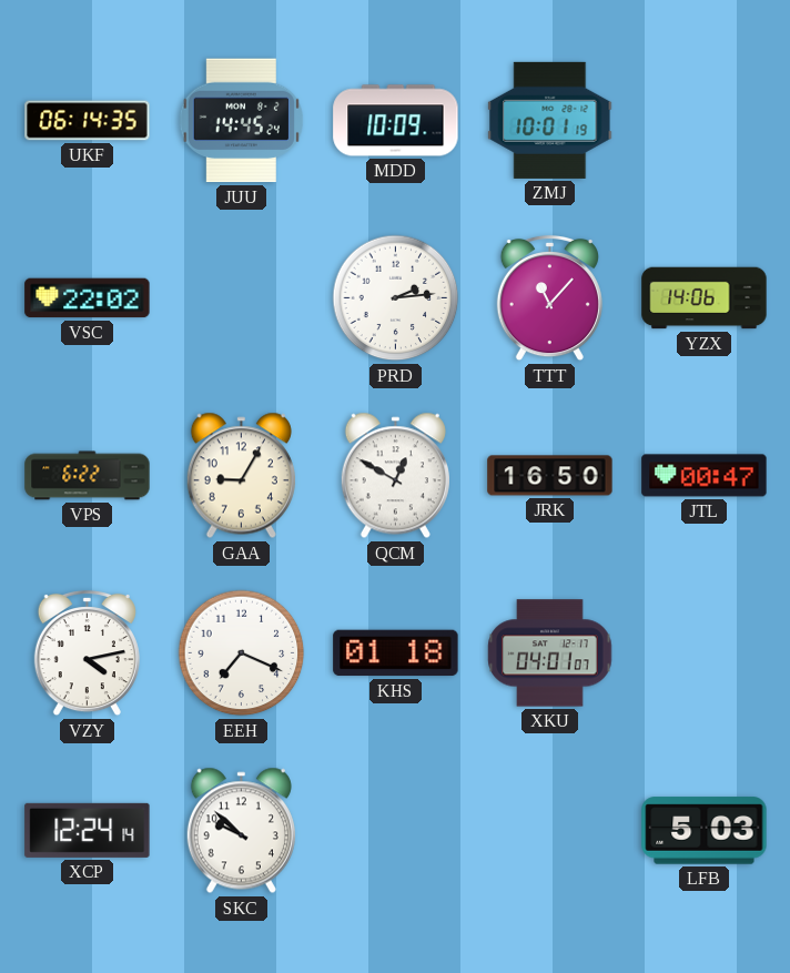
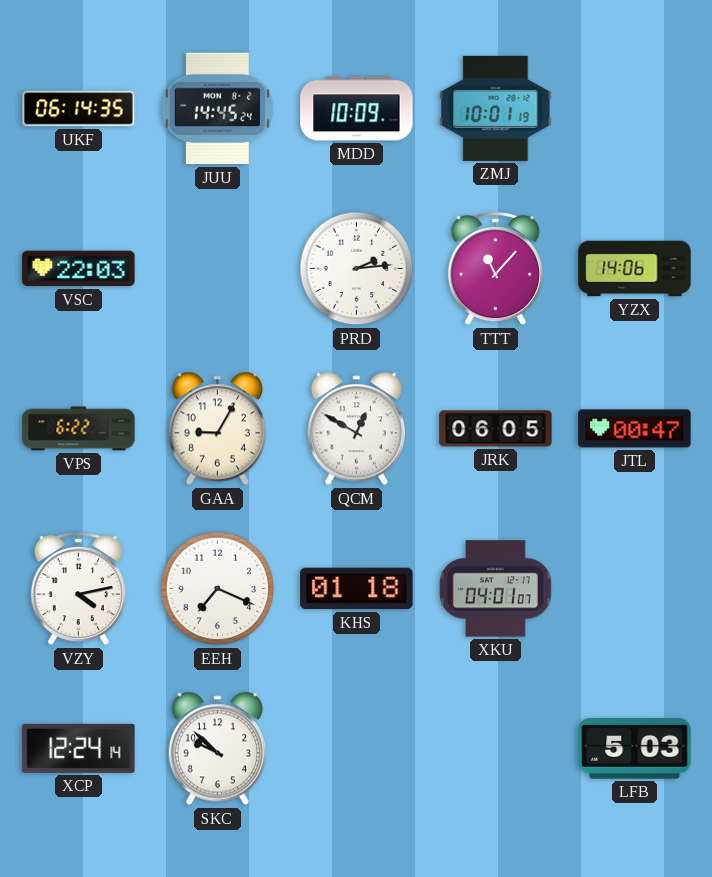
VSC: 22:02 -> 22:03
JRK: 16:50 -> 06:05
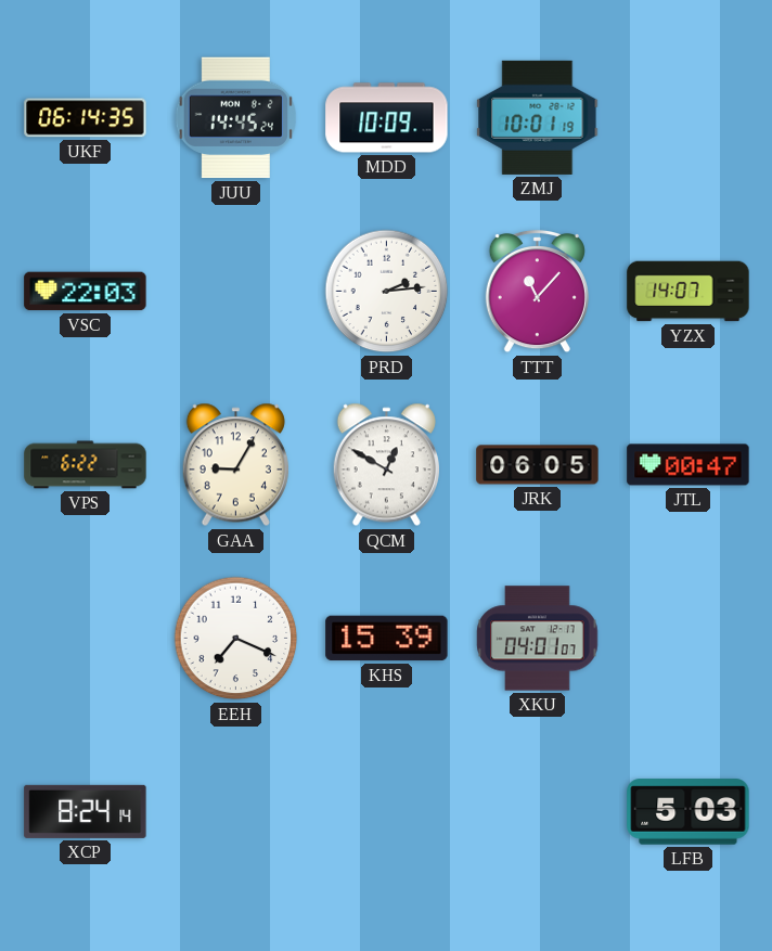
YZX: 14:06 -> 14:07
VZY: 4:13 -> none
KHS: 01:18 -> 15:39
XCP: 12:24 -> 8:24
SKC: 9:52 -> none
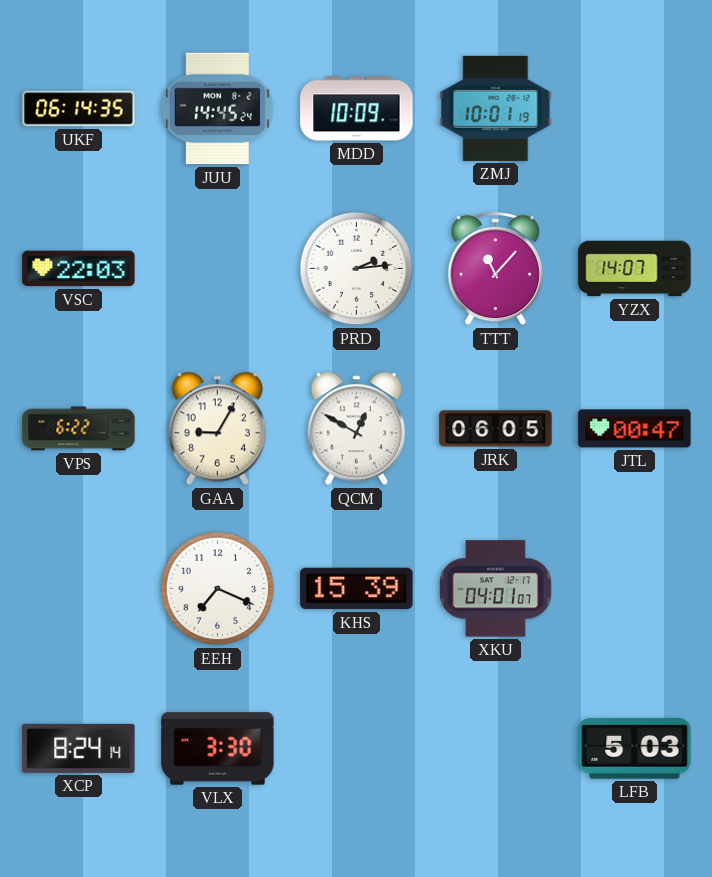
VLX: none -> 3:30
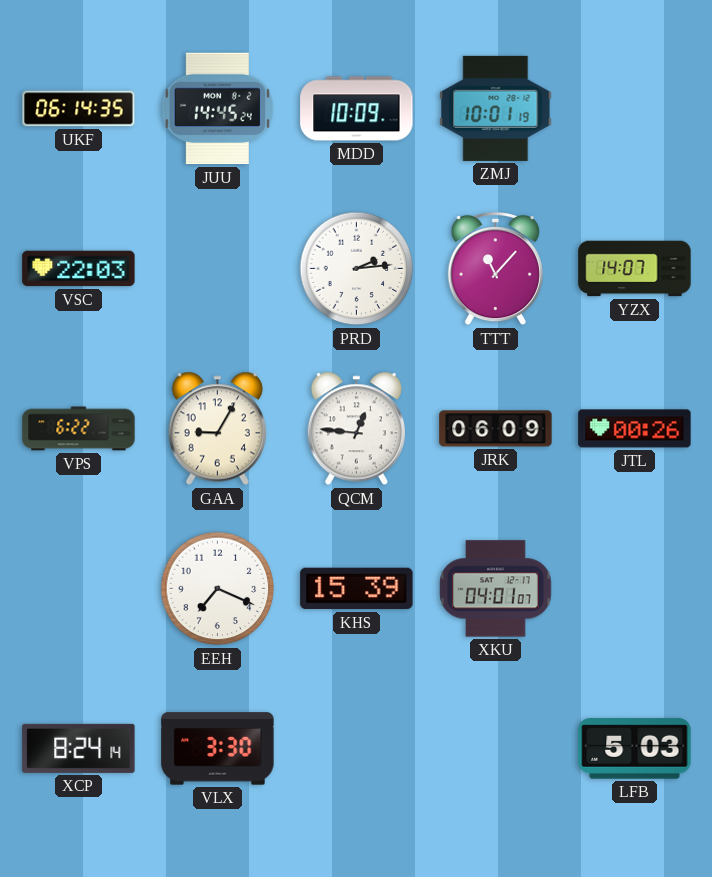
QCM: 12:50 -> 12:46
JRK: 06:05 -> 06:09
JTL: 00:47 -> 00:26
